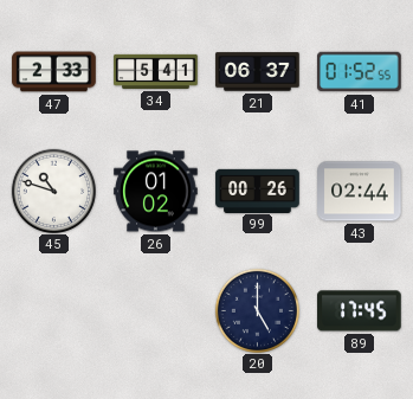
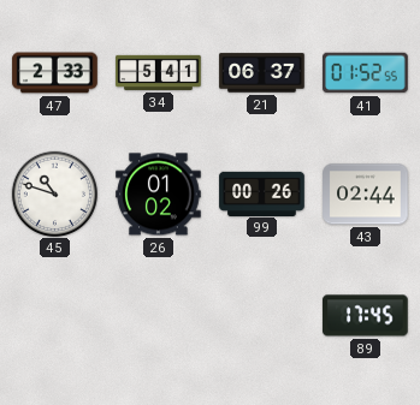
20: 5:00 -> none
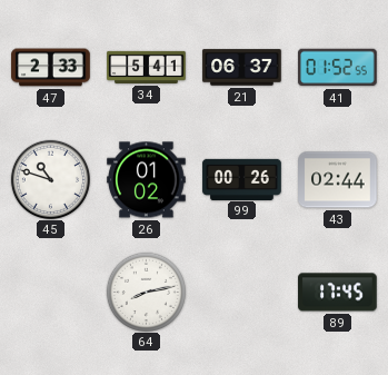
64: none -> 8:13
